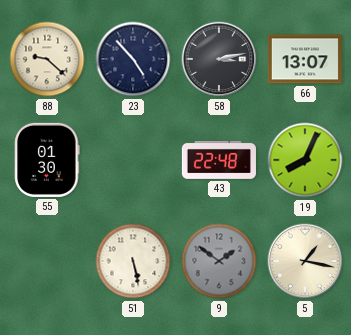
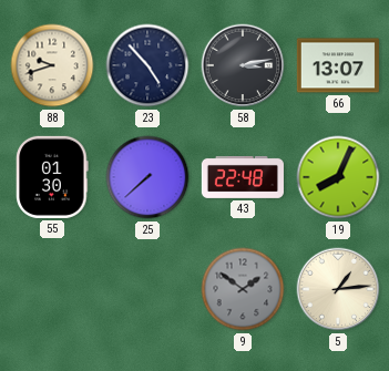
88: 9:22 -> 9:42
25: none -> 7:38
51: 5:28 -> none
5: 1:17 -> 1:14
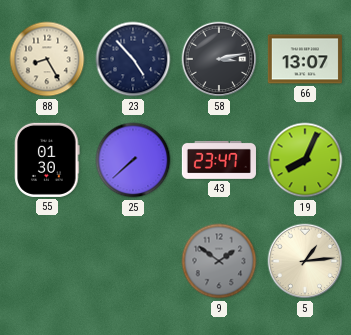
88: 9:42 -> 8:25
43: 22:48 -> 23:47
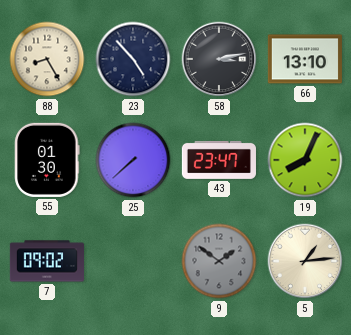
66: 13:07 -> 13:10
7: none -> 09:02
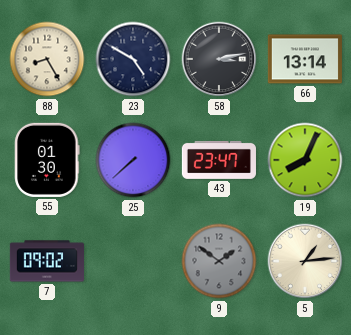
23: 4:53 -> 4:50
66: 13:10 -> 13:14
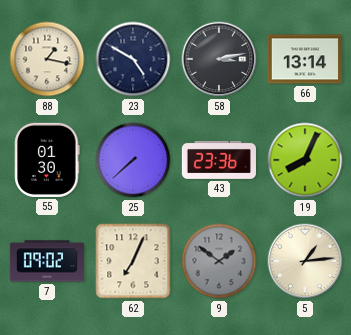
88: 8:25 -> 1:17
43: 23:47 -> 23:36
62: none -> 7:04
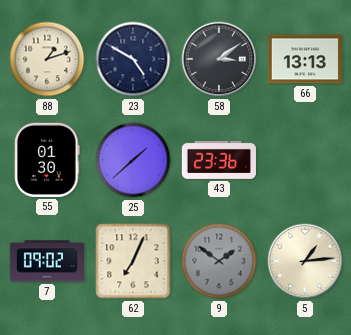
88: 1:17 -> 1:12
58: 3:13 -> 3:09
66: 13:14 -> 13:13
25: 7:38 -> 1:38
19: 8:04 -> none
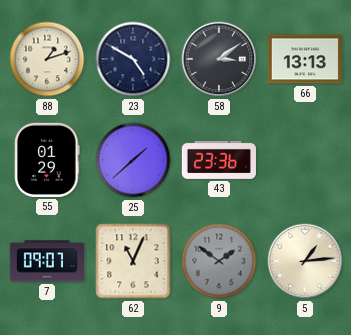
55: 01:30 -> 01:29
7: 09:02 -> 09:07
62: 7:04 -> 11:04
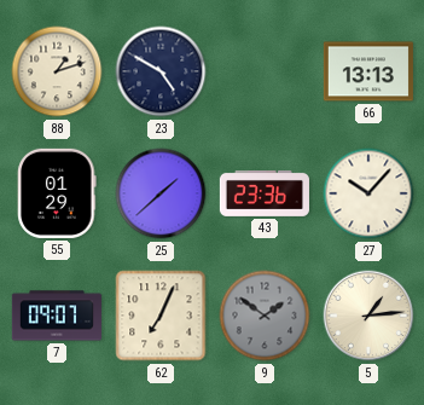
58: 3:09 -> none
27: none -> 10:07
62: 11:04 -> 7:04
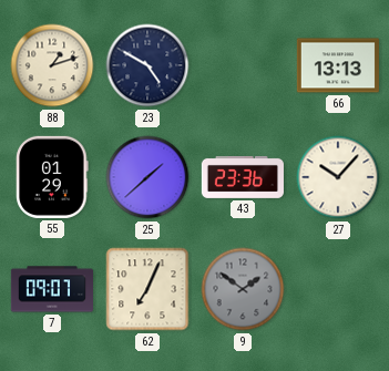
5: 1:14 -> none
